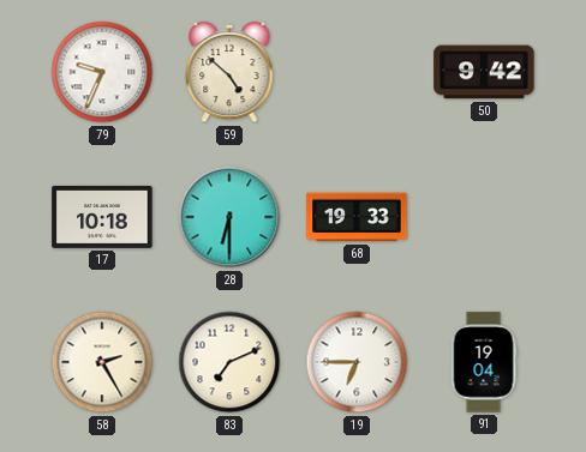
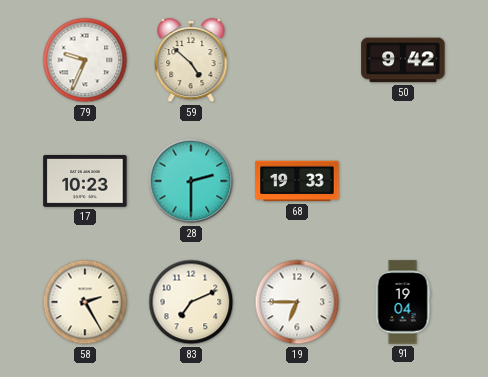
17: 10:18 -> 10:23
28: 6:30 -> 2:30
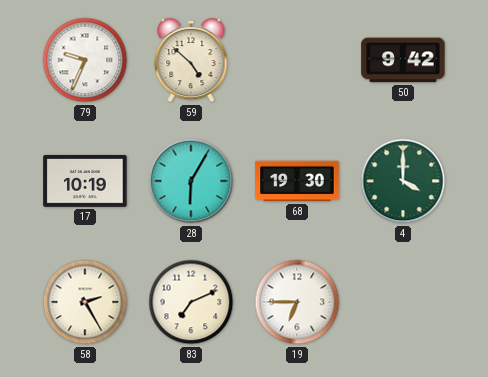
17: 10:23 -> 10:19
28: 2:30 -> 6:05
68: 19:33 -> 19:30
4: none -> 4:00
91: 19:04 -> none
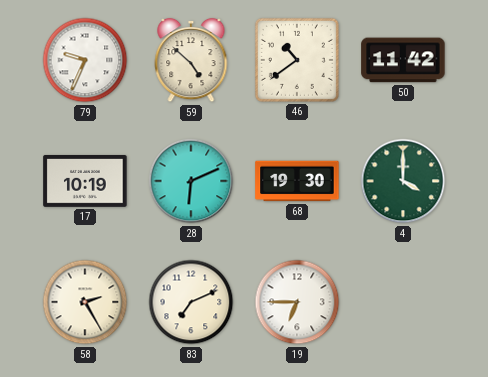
46: none -> 10:39
50: 9:42 -> 11:42
28: 6:05 -> 6:11
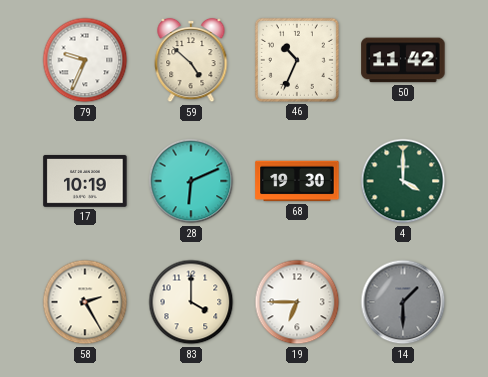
46: 10:39 -> 10:34
83: 7:11 -> 4:00
14: none -> 1:30
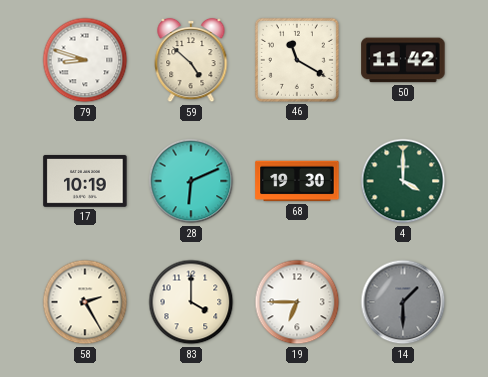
79: 9:34 -> 8:48
46: 10:34 -> 11:20
